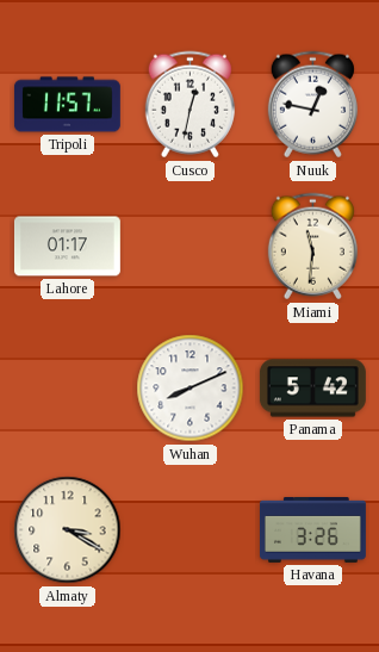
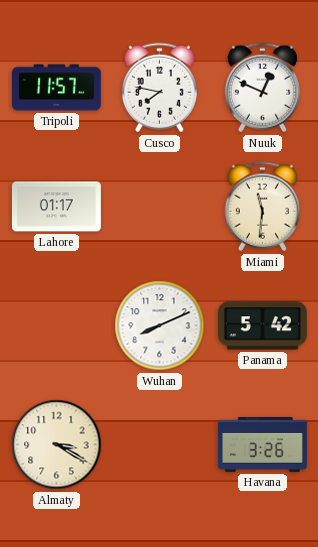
Cusco: 12:32 -> 7:47
Nuuk: 12:47 -> 12:49
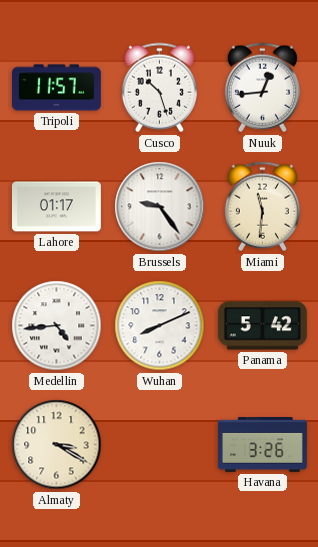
Cusco: 7:47 -> 10:27
Nuuk: 12:49 -> 12:44
Brussels: none -> 9:24
Medellin: none -> 4:44
